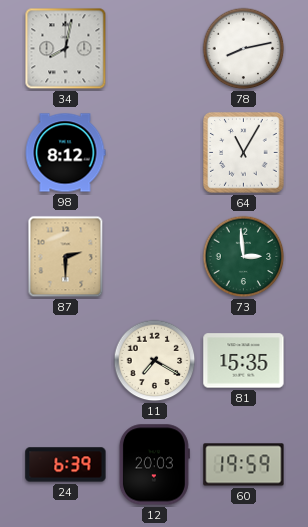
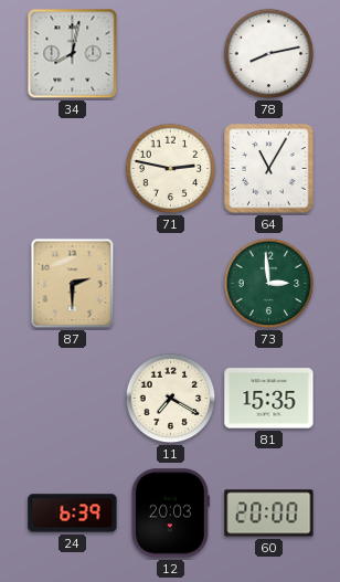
98: 8:12 -> none
71: none -> 2:47
60: 19:59 -> 20:00
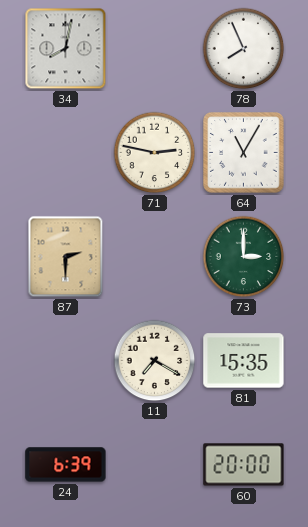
78: 8:13 -> 7:56
73: 2:59 -> 3:00
12: 20:03 -> none
